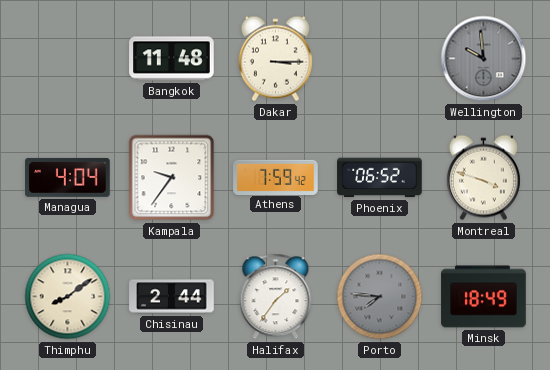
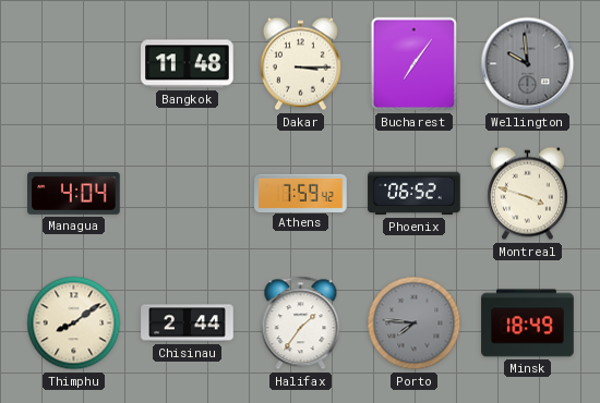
Bucharest: none -> 7:06
Kampala: 9:36 -> none
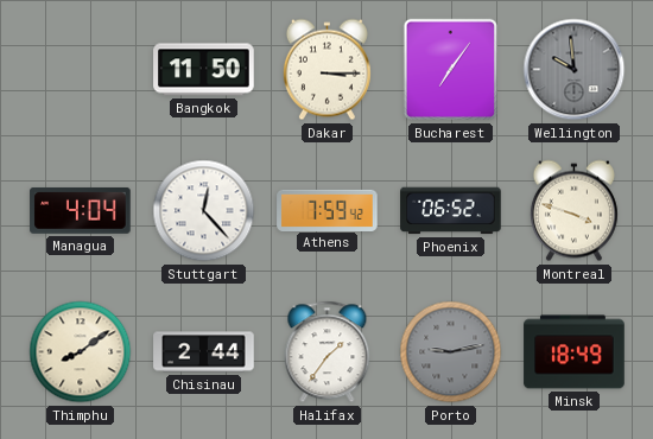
Bangkok: 11:48 -> 11:50
Stuttgart: none -> 12:23
Porto: 7:46 -> 9:13
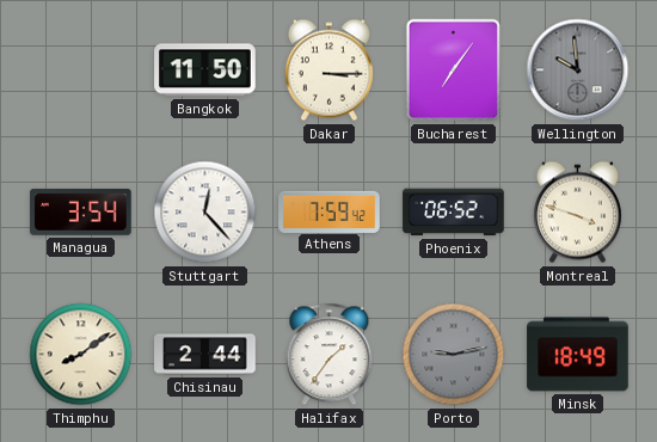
Managua: 4:04 -> 3:54
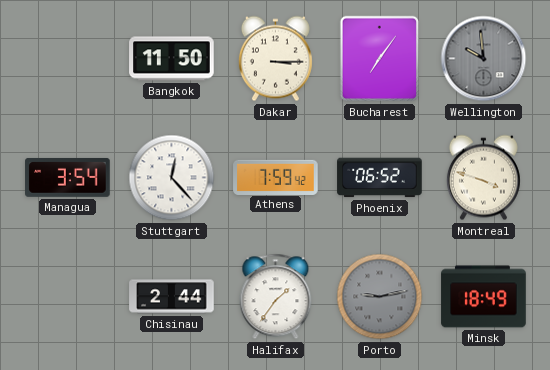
Thimphu: 8:09 -> none
